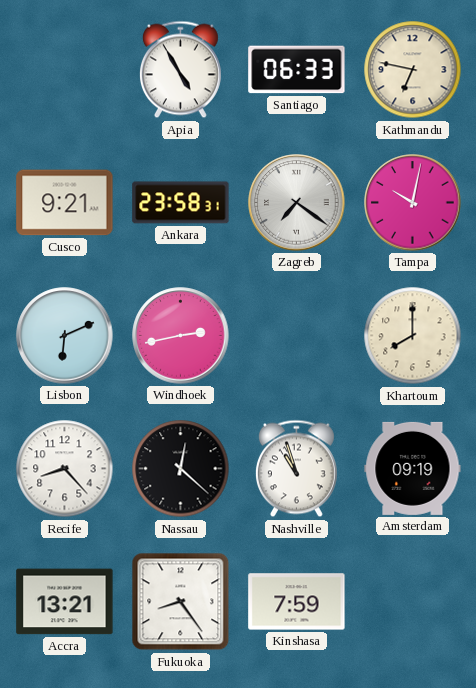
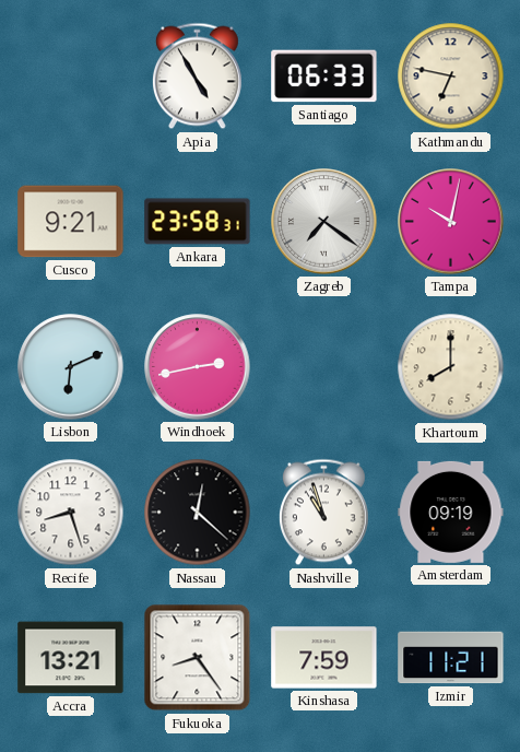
Recife: 8:23 -> 8:27
Izmir: none -> 11:21
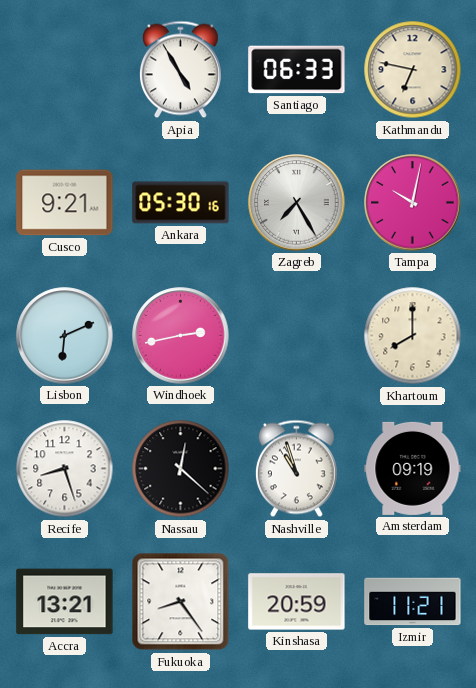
Ankara: 23:58 -> 05:30
Zagreb: 7:21 -> 7:25
Kinshasa: 7:59 -> 20:59
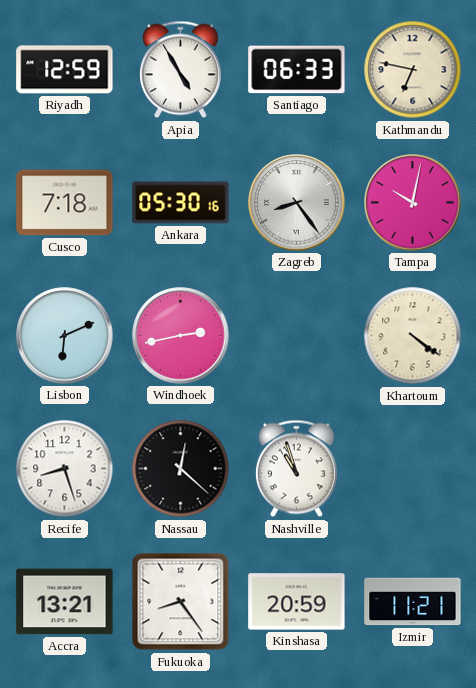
Riyadh: none -> 12:59
Cusco: 9:21 -> 7:18
Zagreb: 7:25 -> 8:24
Khartoum: 8:00 -> 4:21
Amsterdam: 09:19 -> none
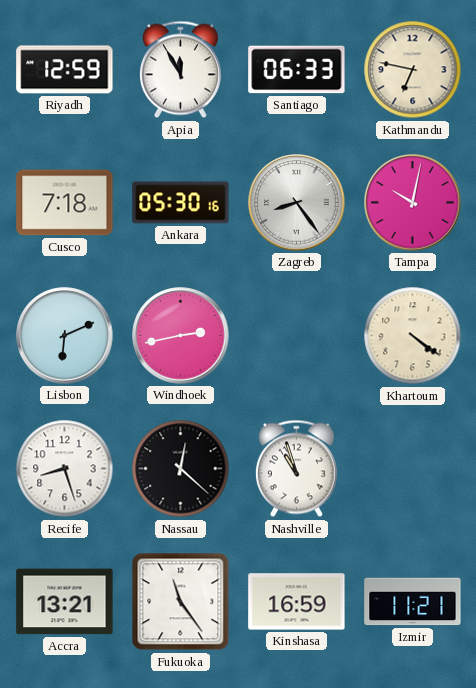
Apia: 4:55 -> 11:55
Fukuoka: 8:24 -> 11:24
Kinshasa: 20:59 -> 16:59
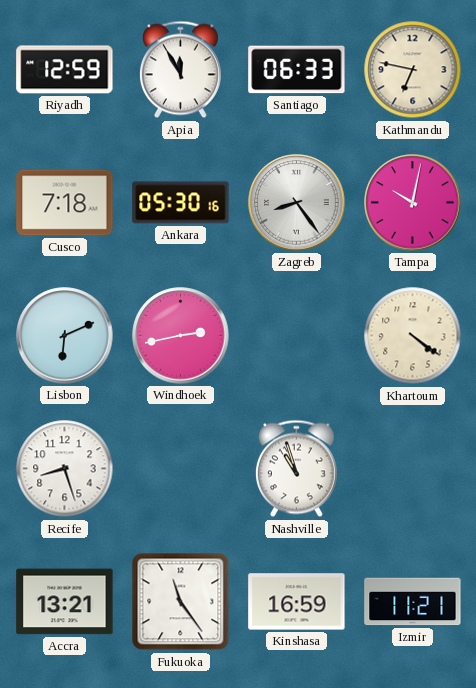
Nassau: 12:22 -> none
